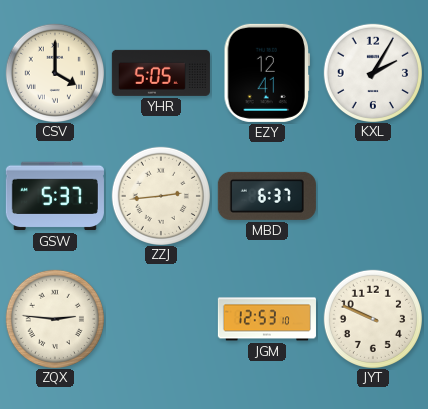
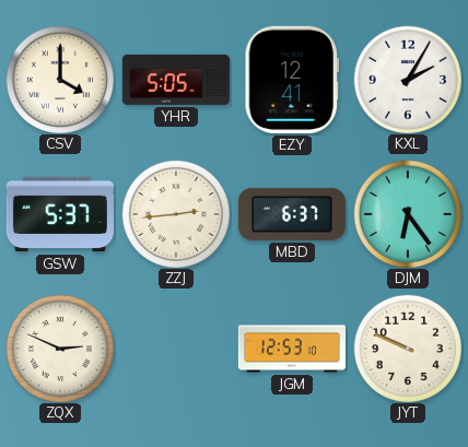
DJM: none -> 6:24
ZQX: 2:46 -> 2:49
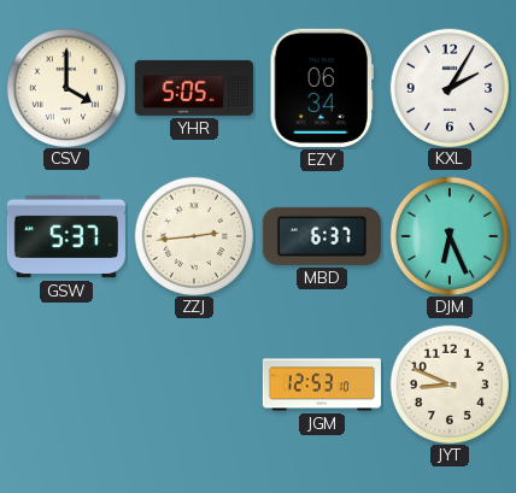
EZY: 12:41 -> 06:34
DJM: 6:24 -> 6:26
ZQX: 2:49 -> none
JYT: 9:49 -> 8:49
